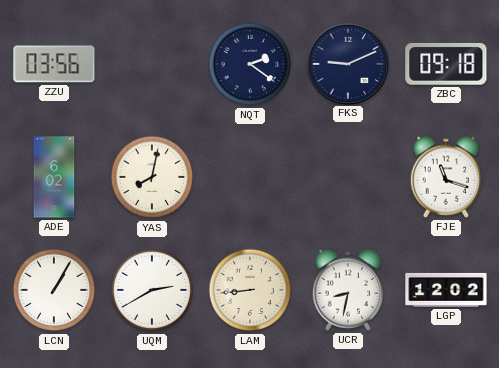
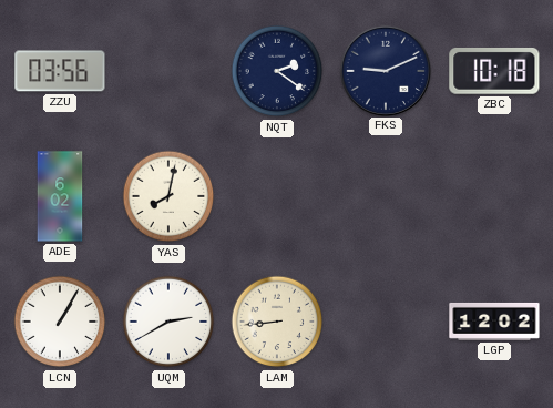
ZBC: 09:18 -> 10:18
FJE: 11:18 -> none
UCR: 8:32 -> none
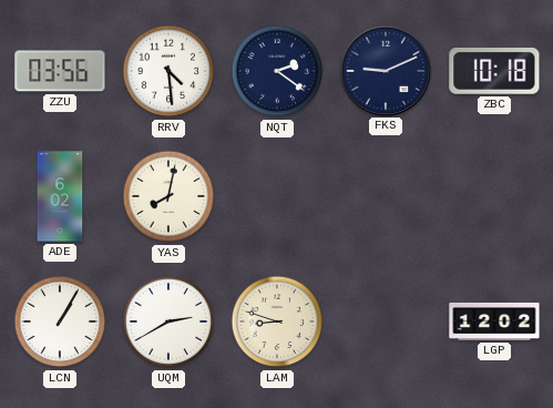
RRV: none -> 4:29
LAM: 8:44 -> 8:48
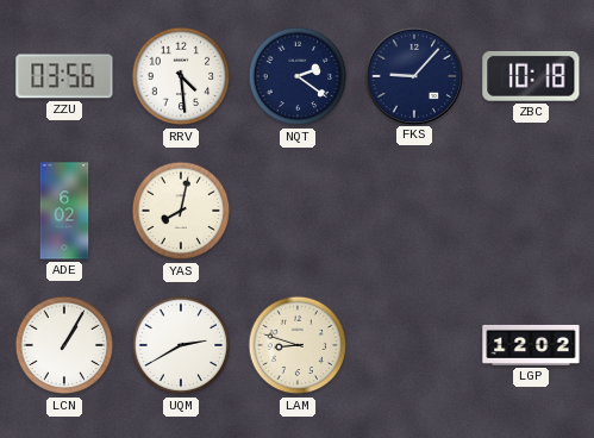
FKS: 9:11 -> 9:07
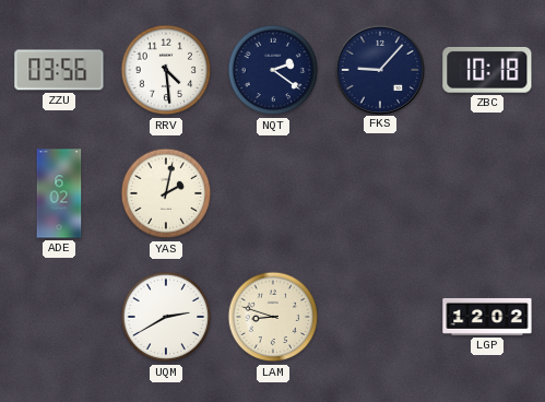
YAS: 8:02 -> 2:02
LCN: 1:05 -> none
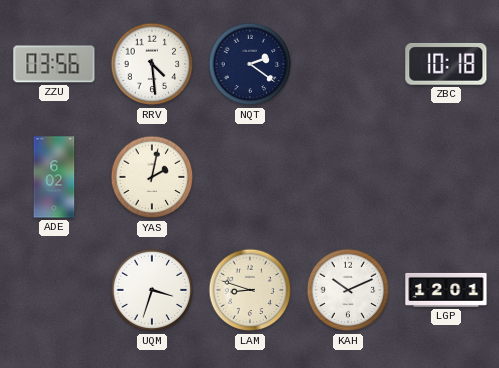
FKS: 9:07 -> none
UQM: 2:40 -> 3:33
KAH: none -> 10:11
LGP: 12:02 -> 12:01
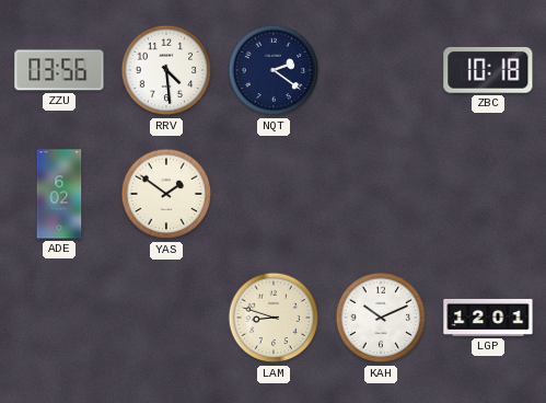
YAS: 2:02 -> 1:51
UQM: 3:33 -> none
